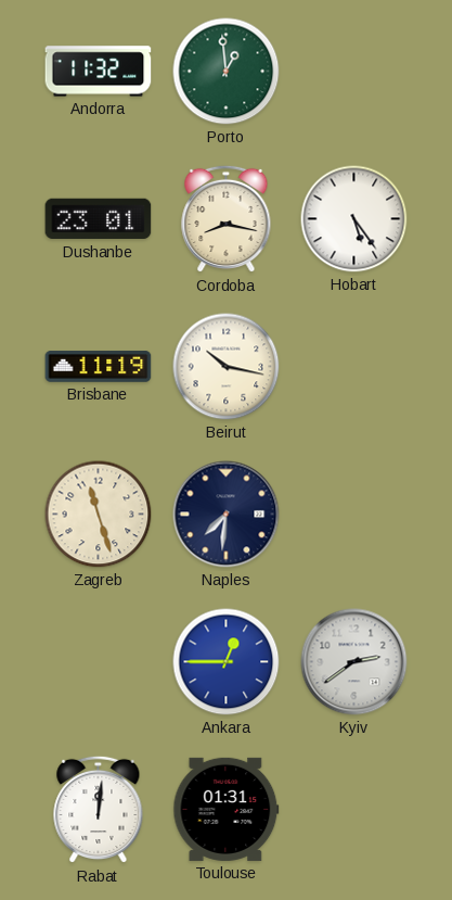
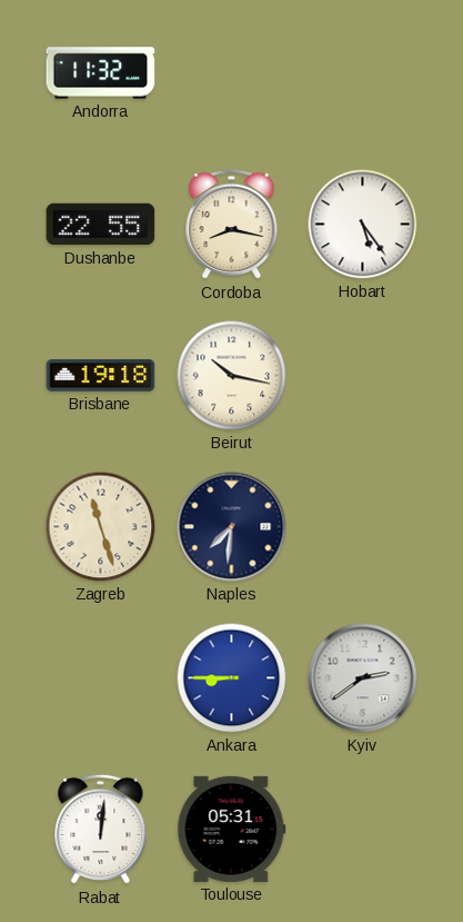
Porto: 12:59 -> none
Dushanbe: 23:01 -> 22:55
Brisbane: 11:19 -> 19:18
Ankara: 12:45 -> 8:45
Toulouse: 01:31 -> 05:31
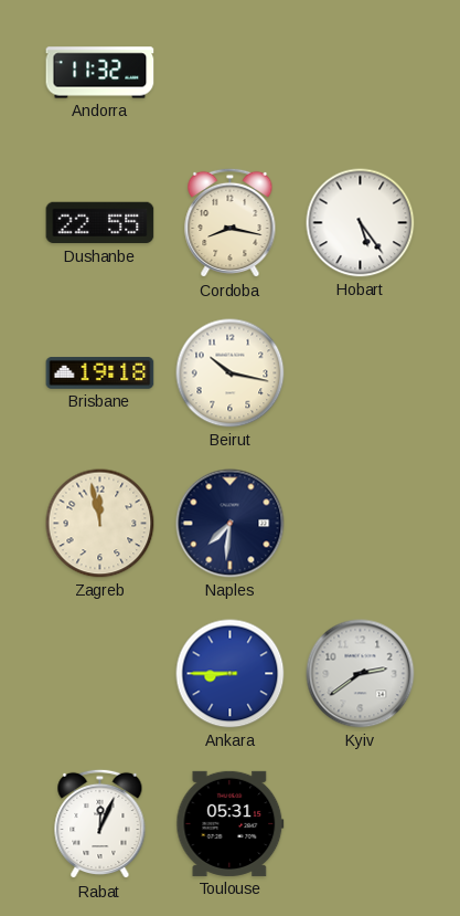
Zagreb: 11:27 -> 11:58
Rabat: 12:01 -> 12:04
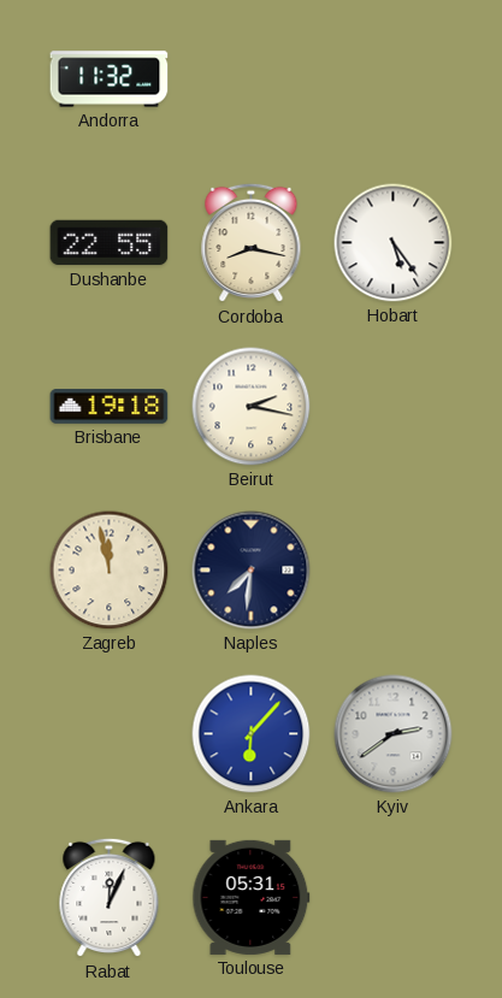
Beirut: 10:17 -> 2:17
Ankara: 8:45 -> 6:07
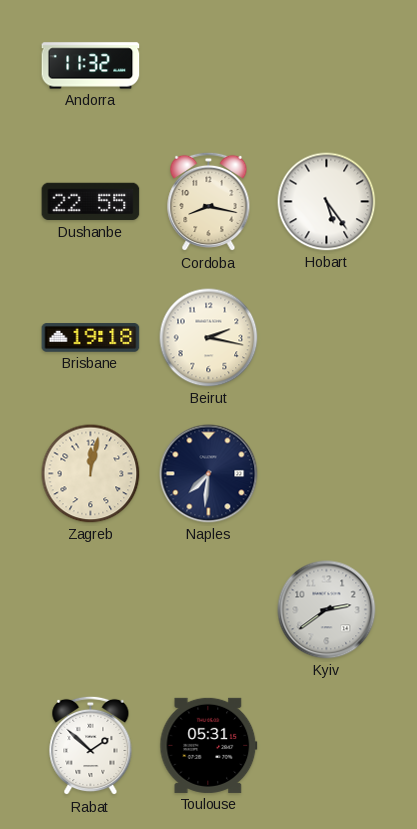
Zagreb: 11:58 -> 12:02
Ankara: 6:07 -> none
Rabat: 12:04 -> 1:52
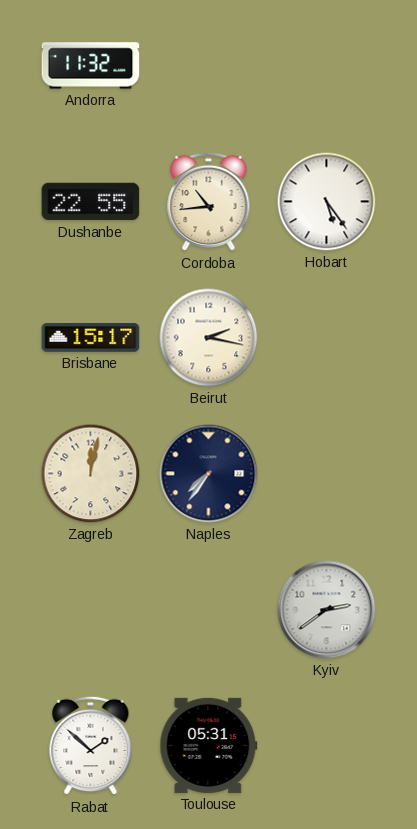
Cordoba: 8:17 -> 10:44
Brisbane: 19:18 -> 15:17
Naples: 7:31 -> 7:36
